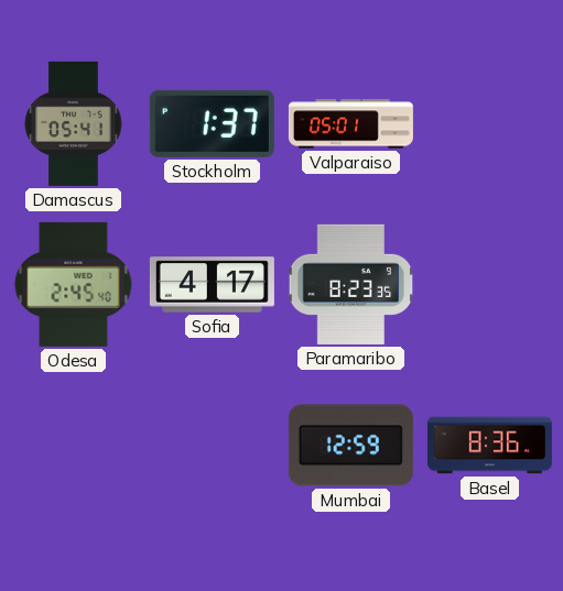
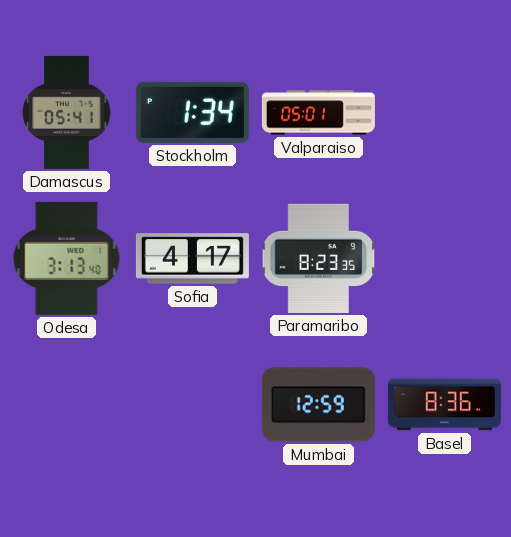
Stockholm: 1:37 -> 1:34
Odesa: 2:45 -> 3:13
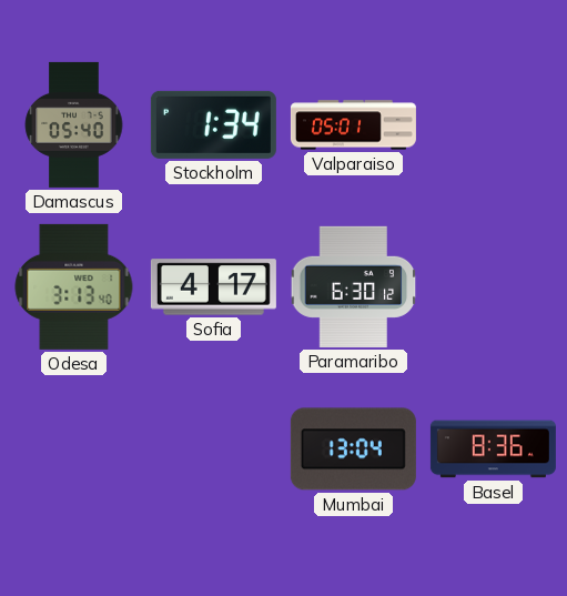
Damascus: 05:41 -> 05:40
Paramaribo: 8:23 -> 6:30
Mumbai: 12:59 -> 13:04
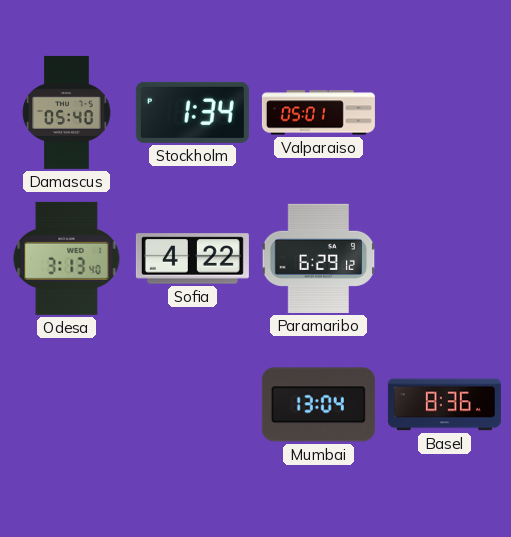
Sofia: 4:17 -> 4:22
Paramaribo: 6:30 -> 6:29
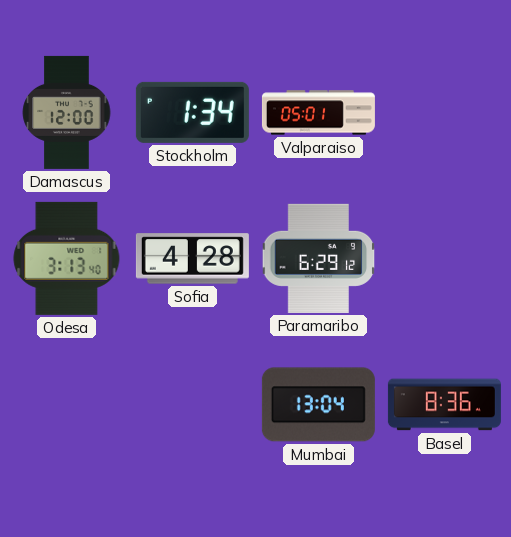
Damascus: 05:40 -> 12:00
Sofia: 4:22 -> 4:28
